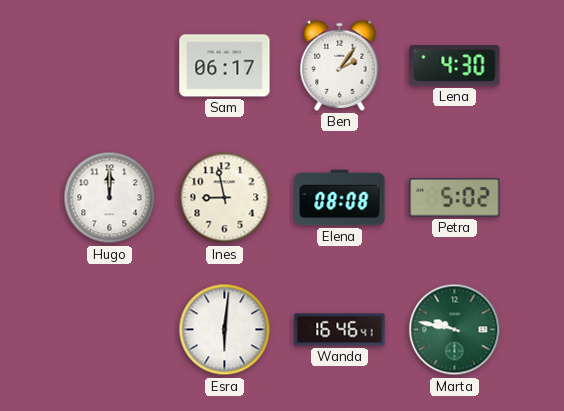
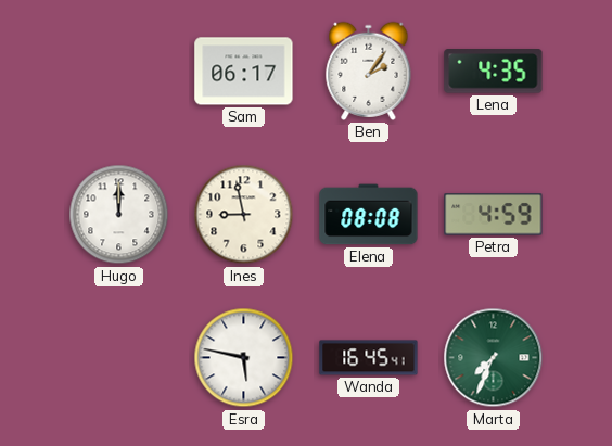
Lena: 4:30 -> 4:35
Petra: 5:02 -> 4:59
Esra: 6:01 -> 5:47
Wanda: 16:46 -> 16:45
Marta: 9:47 -> 7:34
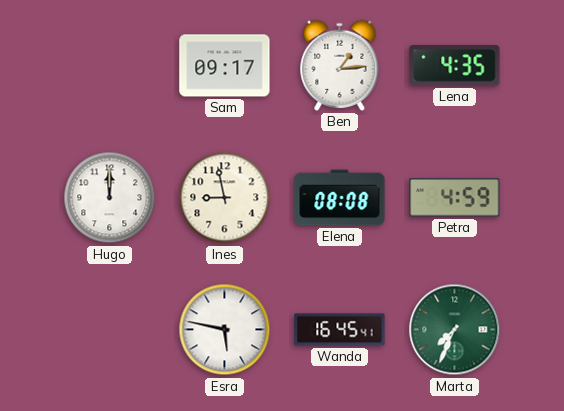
Sam: 06:17 -> 09:17
Ben: 2:06 -> 1:14
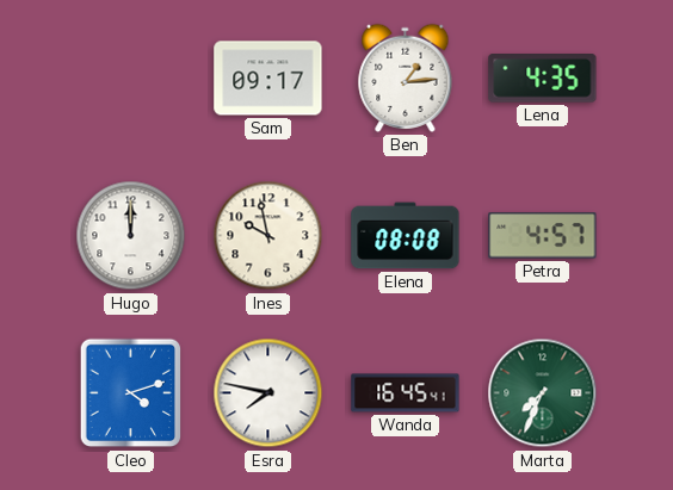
Ines: 8:58 -> 9:58
Petra: 4:59 -> 4:57
Cleo: none -> 4:12
Esra: 5:47 -> 7:47
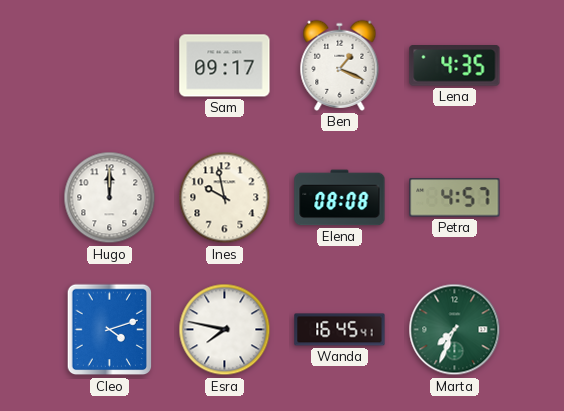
Ben: 1:14 -> 1:19
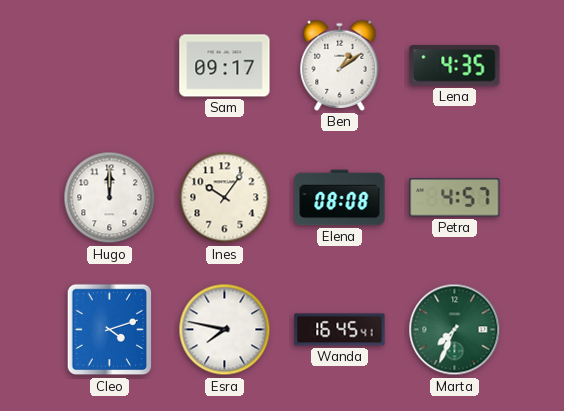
Ben: 1:19 -> 1:09
Ines: 9:58 -> 10:06
